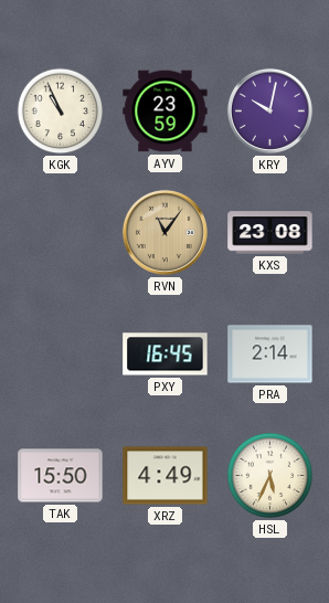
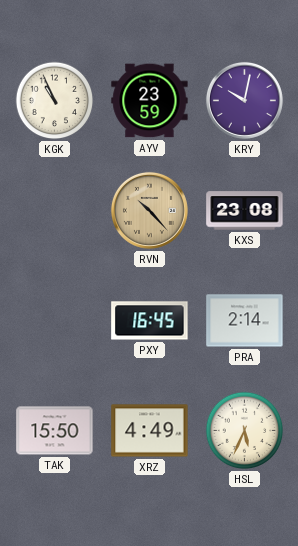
RVN: 11:06 -> 10:23
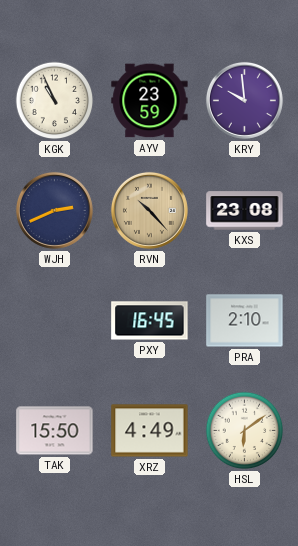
KRY: 10:02 -> 9:59
WJH: none -> 2:41
PRA: 2:14 -> 2:10
HSL: 5:34 -> 6:09
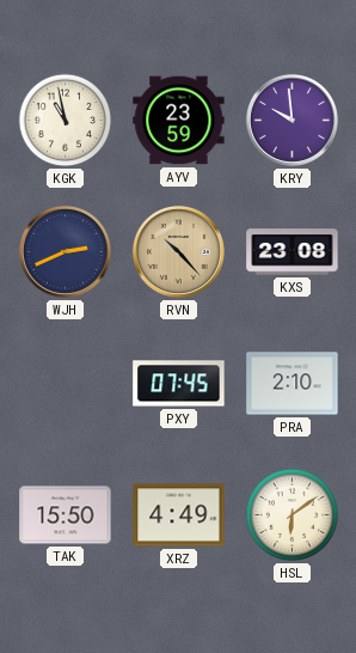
KGK: 10:56 -> 10:58
PXY: 16:45 -> 07:45
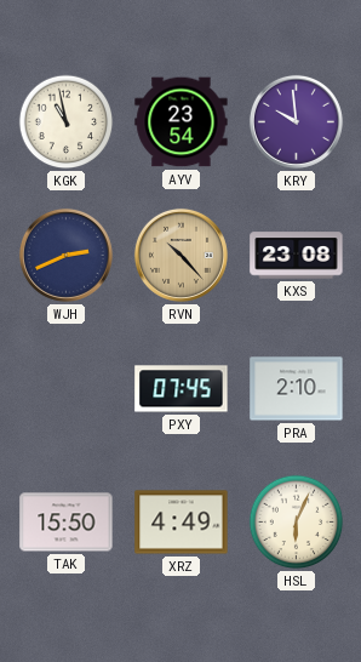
AYV: 23:59 -> 23:54
HSL: 6:09 -> 6:04
